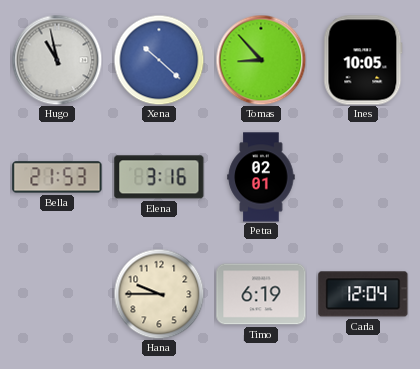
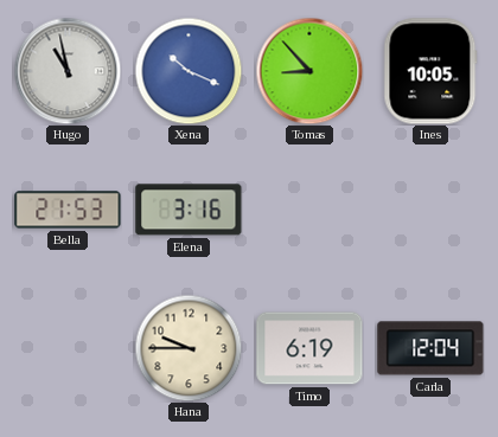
Xena: 10:22 -> 10:19
Petra: 02:01 -> none
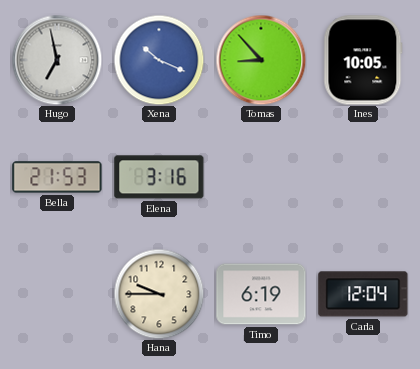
Hugo: 10:58 -> 6:58
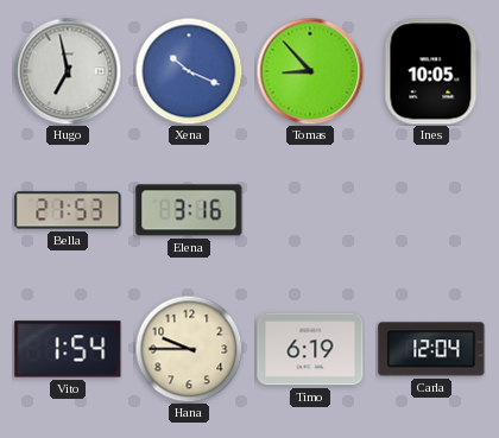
Vito: none -> 1:54
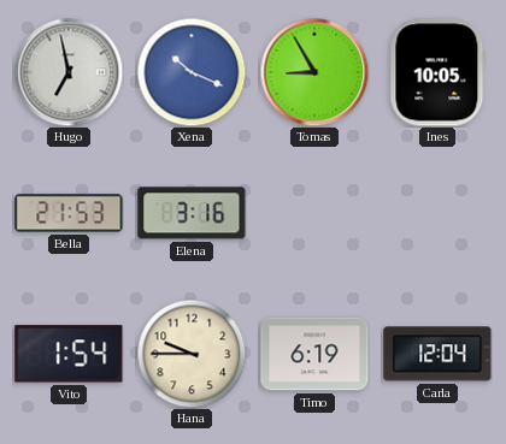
Tomas: 8:53 -> 8:55
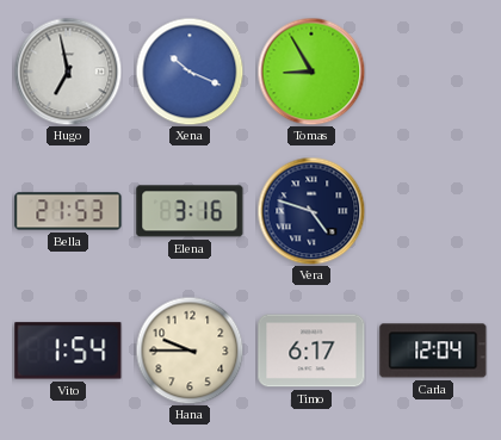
Ines: 10:05 -> none
Vera: none -> 4:48
Timo: 6:19 -> 6:17
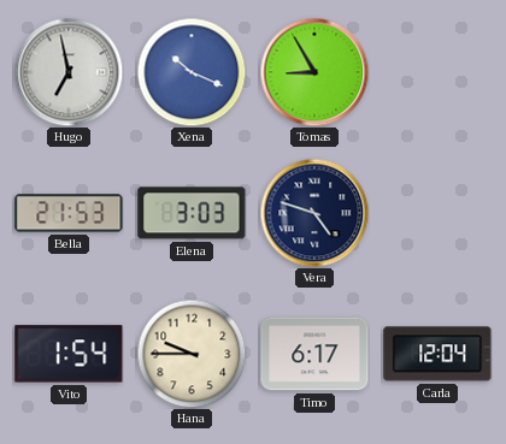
Elena: 3:16 -> 3:03
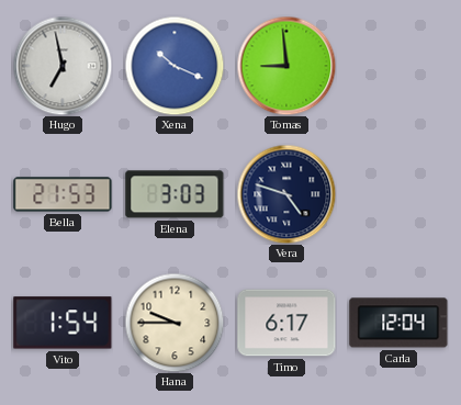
Tomas: 8:55 -> 8:59
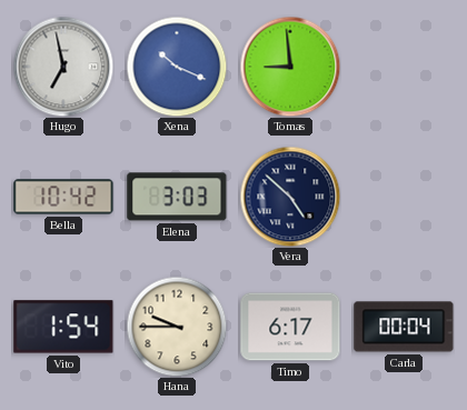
Bella: 21:53 -> 10:42
Vera: 4:48 -> 4:52
Carla: 12:04 -> 00:04
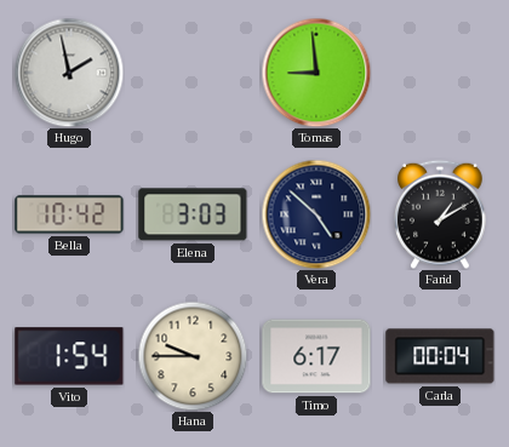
Hugo: 6:58 -> 1:58
Xena: 10:19 -> none
Farid: none -> 1:10
